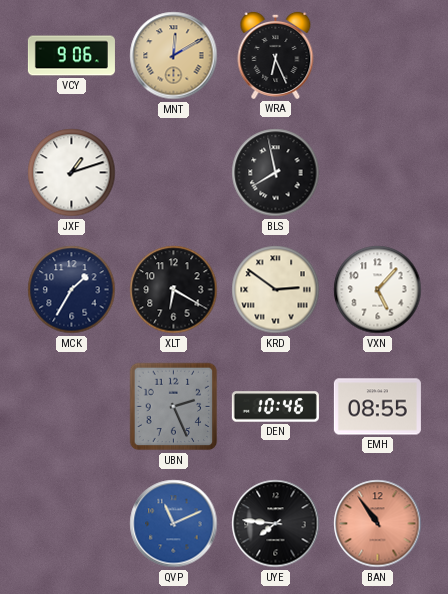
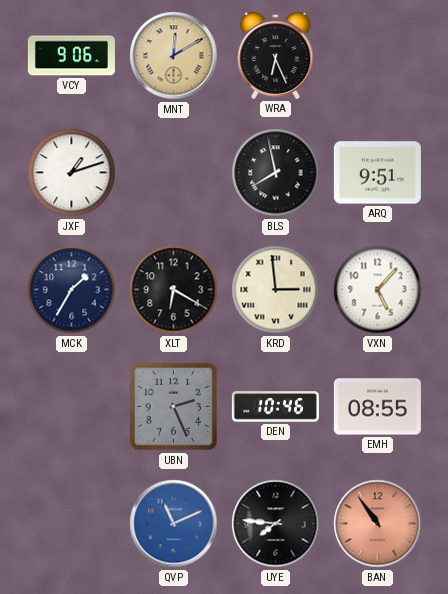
ARQ: none -> 9:51
KRD: 2:51 -> 2:59
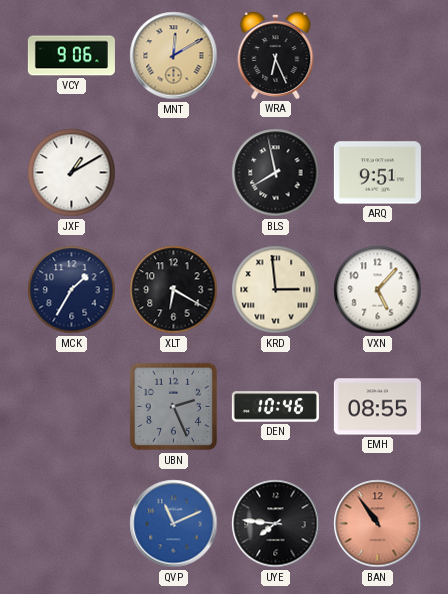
JXF: 1:12 -> 1:10
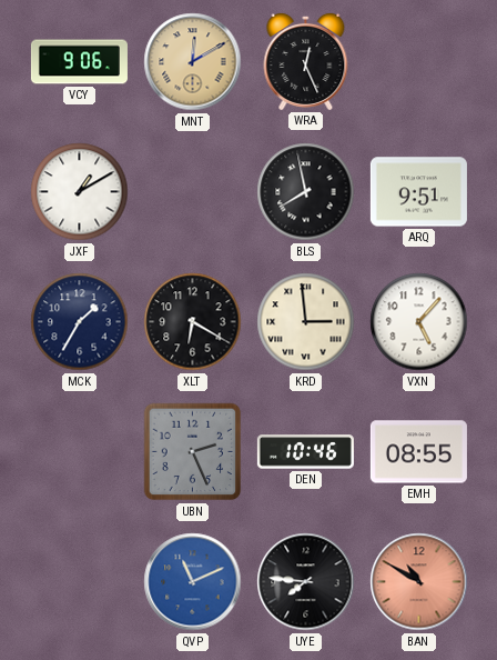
WRA: 6:26 -> 12:26
BAN: 10:54 -> 10:50
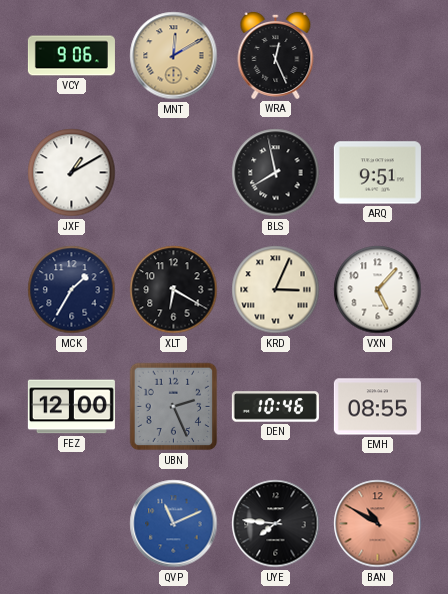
KRD: 2:59 -> 3:04
FEZ: none -> 12:00
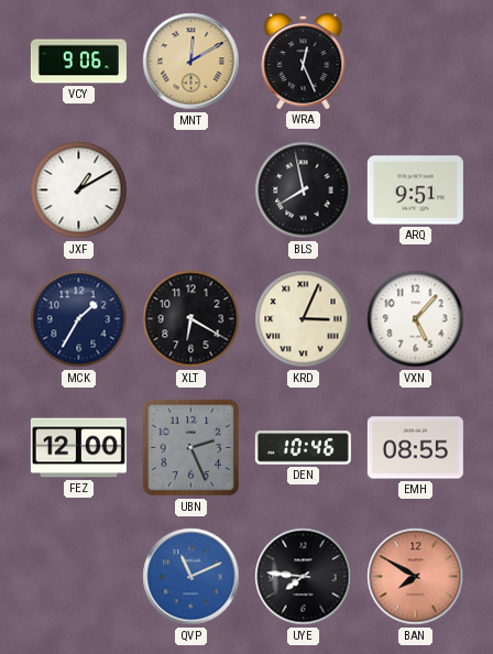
BAN: 10:50 -> 7:50
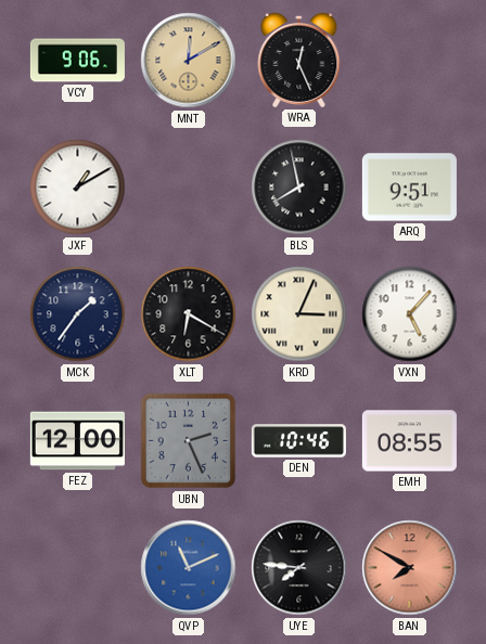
MCK: 1:35 -> 1:36
